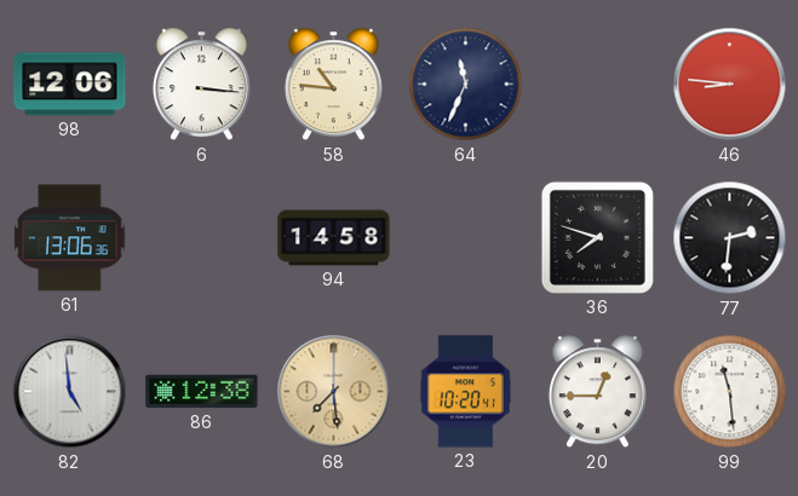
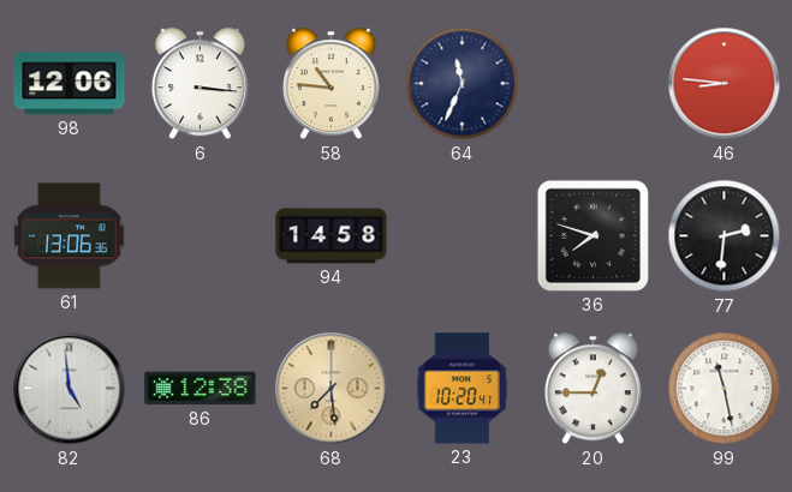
99: 11:29 -> 11:28
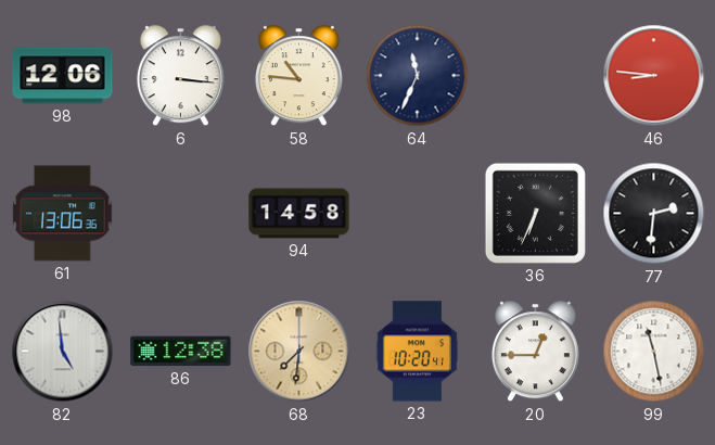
36: 7:48 -> 6:34
68: 7:29 -> 7:31
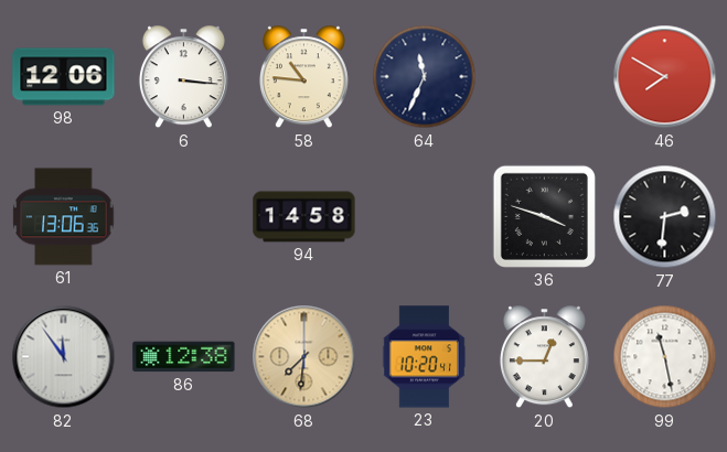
46: 8:46 -> 7:50
36: 6:34 -> 3:48
82: 4:59 -> 11:54
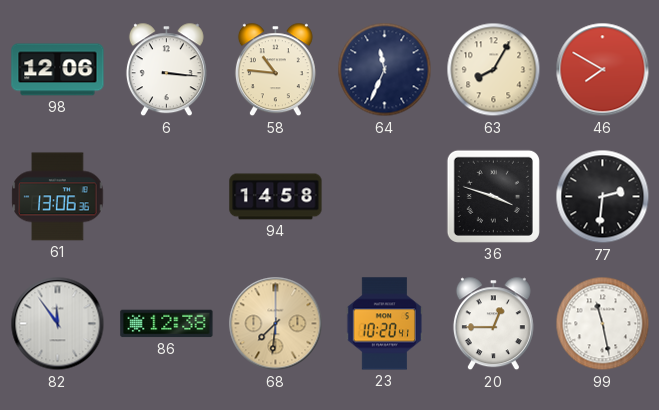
63: none -> 8:05
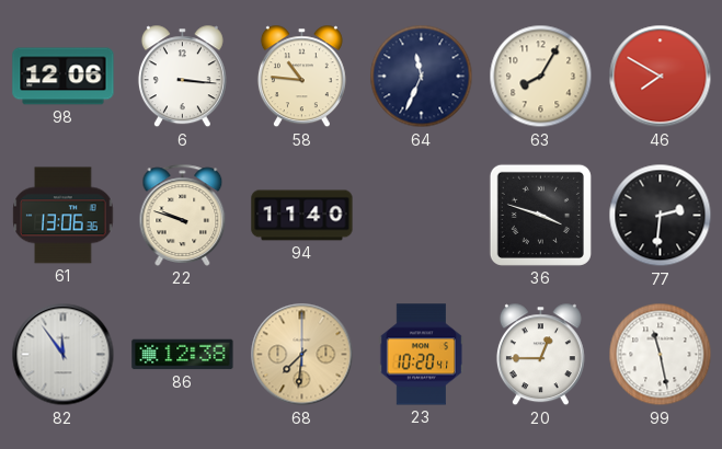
22: none -> 9:48
94: 14:58 -> 11:40
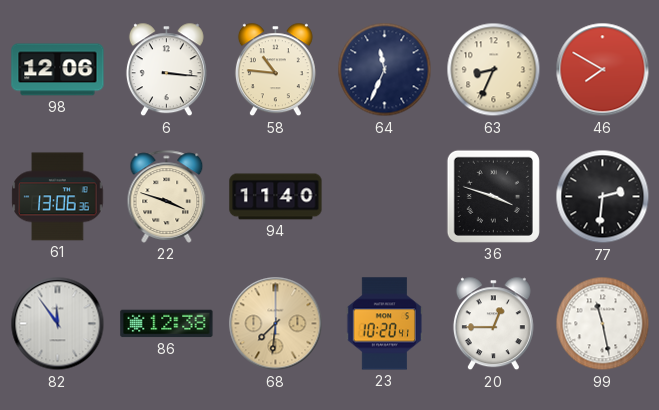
63: 8:05 -> 8:34
22: 9:48 -> 3:48
